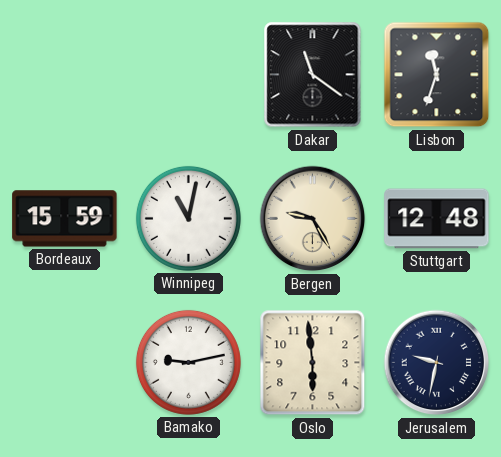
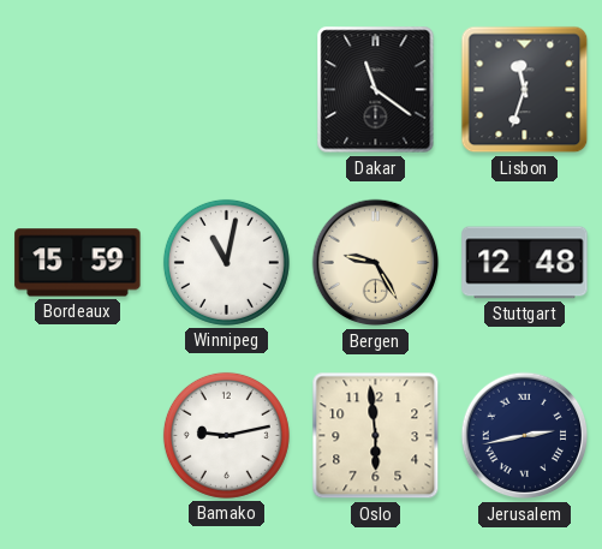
Jerusalem: 9:32 -> 2:43
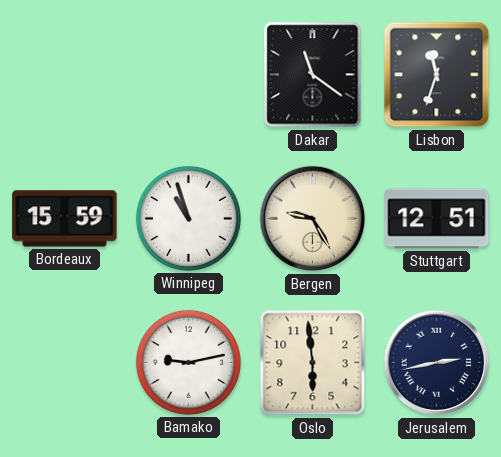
Winnipeg: 11:02 -> 10:57
Stuttgart: 12:48 -> 12:51
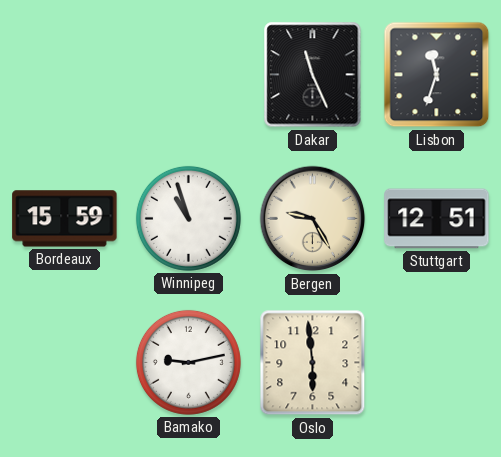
Dakar: 11:21 -> 11:26
Jerusalem: 2:43 -> none
